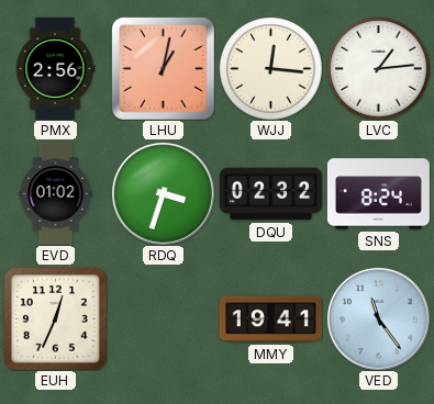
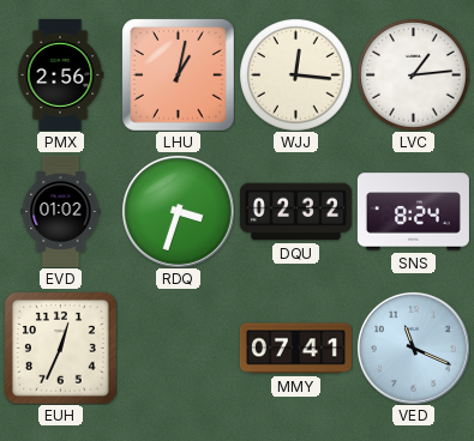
MMY: 19:41 -> 07:41
VED: 11:24 -> 11:19
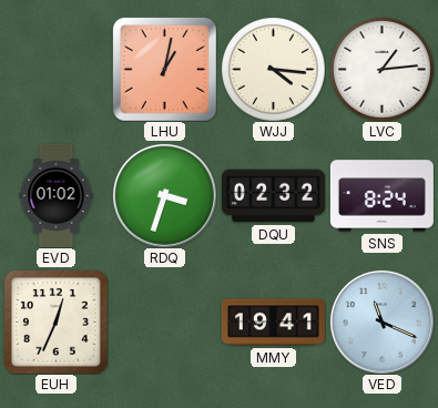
PMX: 2:56 -> none
WJJ: 12:16 -> 4:16
MMY: 07:41 -> 19:41
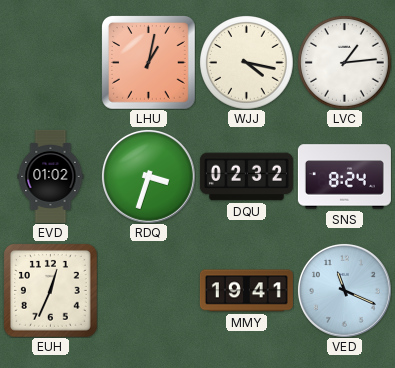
WJJ: 4:16 -> 4:17
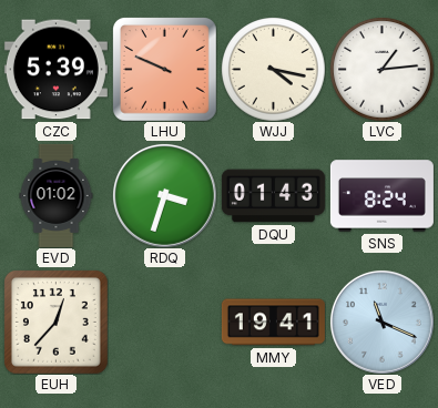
CZC: none -> 5:39
LHU: 1:02 -> 9:49
DQU: 02:32 -> 01:43
EUH: 12:34 -> 12:37
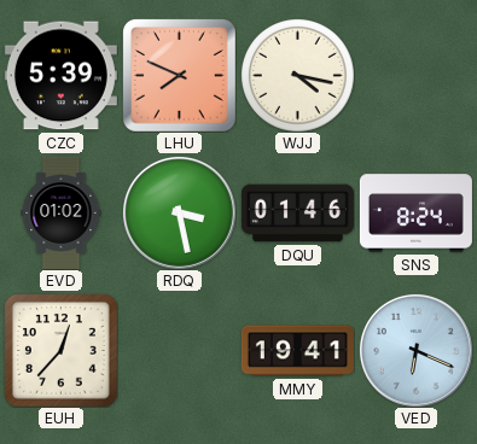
LHU: 9:49 -> 7:49
LVC: 1:14 -> none
RDQ: 3:33 -> 3:28
DQU: 01:43 -> 01:46
VED: 11:19 -> 6:19
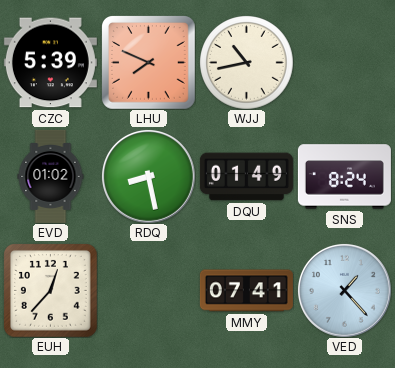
WJJ: 4:17 -> 10:43
RDQ: 3:28 -> 8:28
DQU: 01:46 -> 01:49
MMY: 19:41 -> 07:41
VED: 6:19 -> 1:23
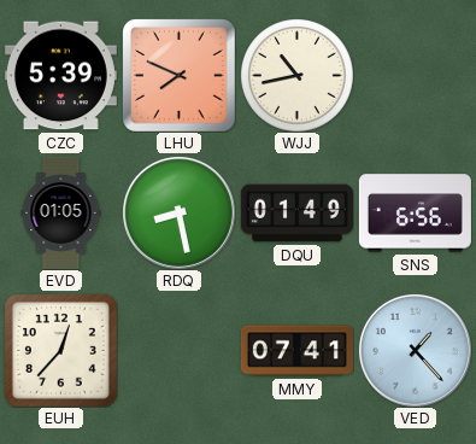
EVD: 01:02 -> 01:05
SNS: 8:24 -> 6:56
